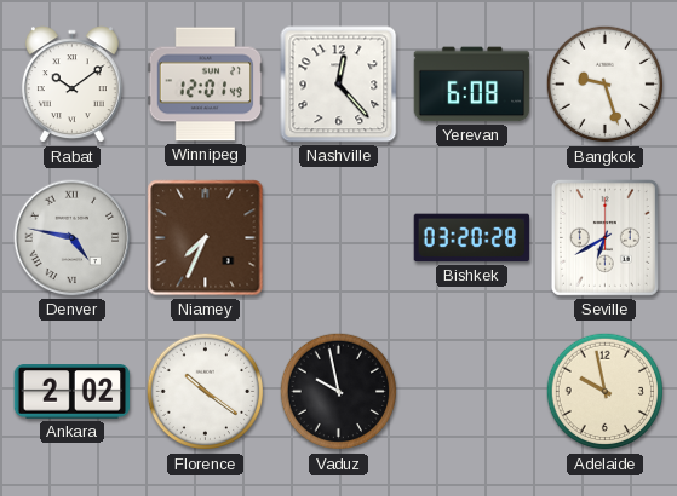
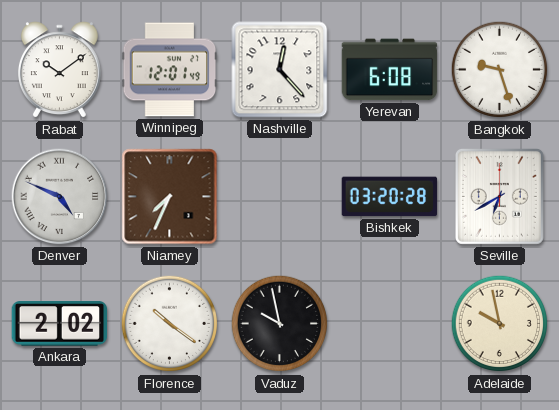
Denver: 4:47 -> 4:49
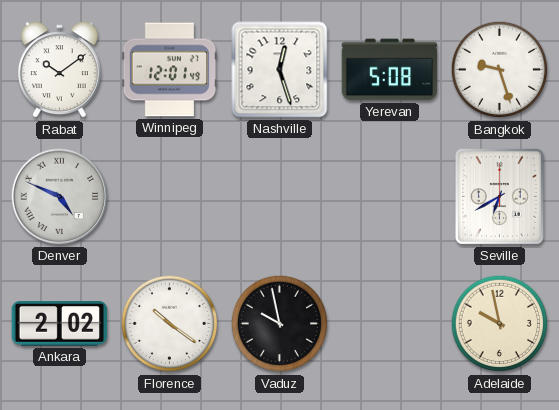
Nashville: 12:23 -> 12:27
Yerevan: 6:08 -> 5:08
Niamey: 7:34 -> none
Bishkek: 03:20 -> none
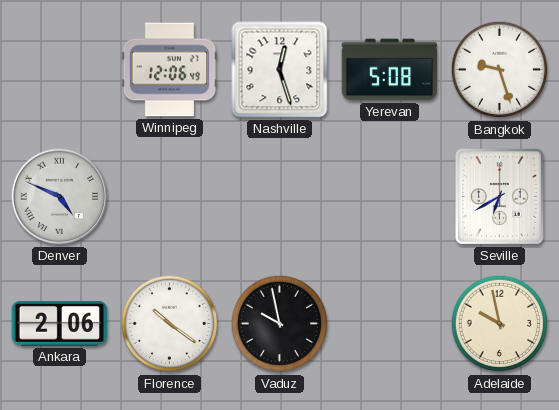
Rabat: 10:09 -> none
Winnipeg: 12:01 -> 12:06
Ankara: 2:02 -> 2:06
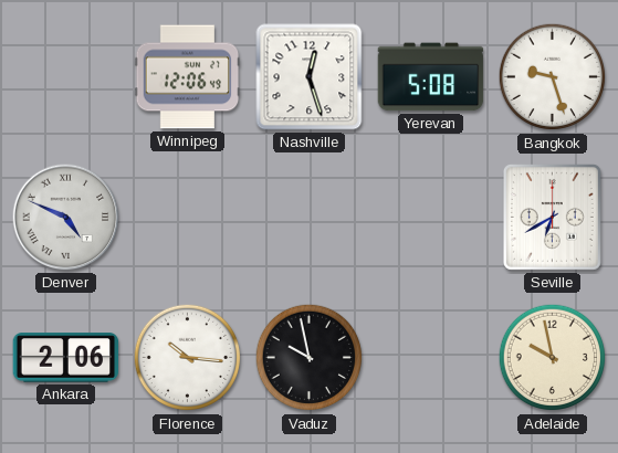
Florence: 10:21 -> 10:16
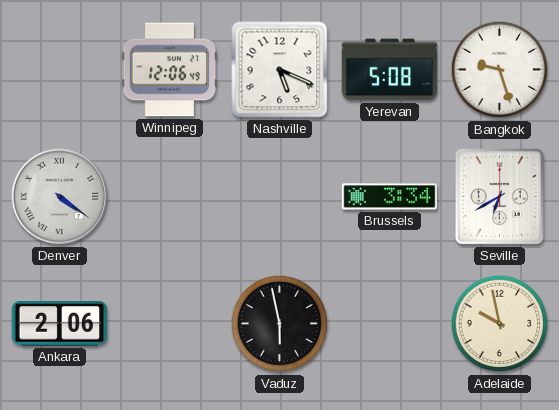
Nashville: 12:27 -> 5:19
Denver: 4:49 -> 4:21
Brussels: none -> 3:34
Florence: 10:16 -> none
Vaduz: 9:58 -> 5:58
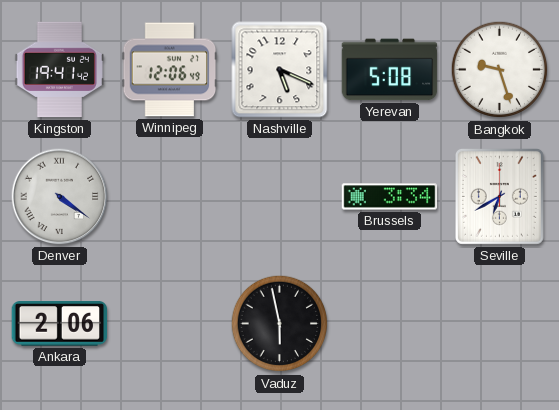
Kingston: none -> 19:41
Adelaide: 9:58 -> none
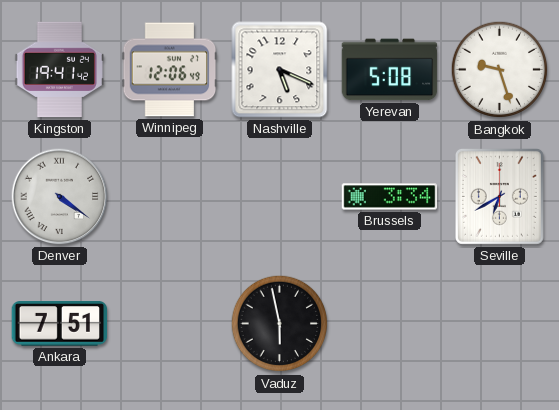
Ankara: 2:06 -> 7:51
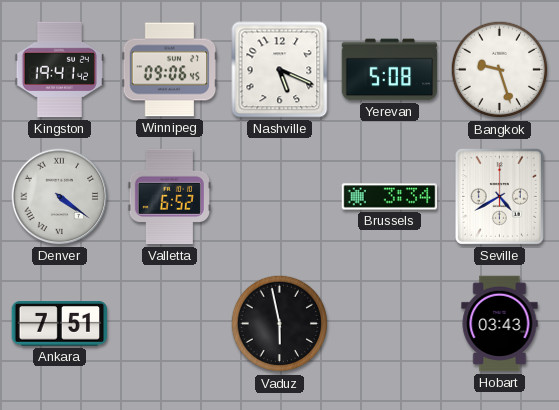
Winnipeg: 12:06 -> 09:06
Valletta: none -> 6:52
Seville: 6:40 -> 4:40
Hobart: none -> 03:43
